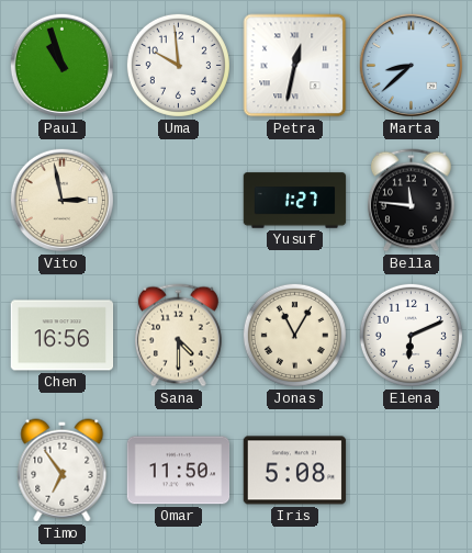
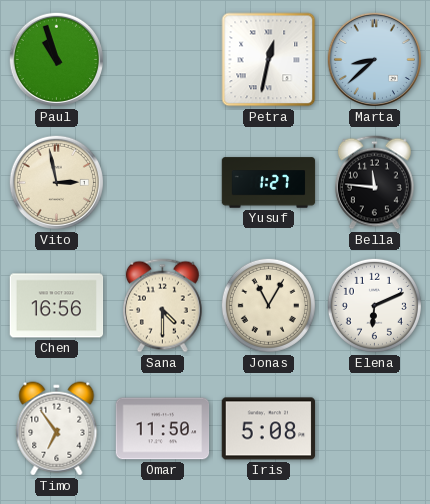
Uma: 9:59 -> none
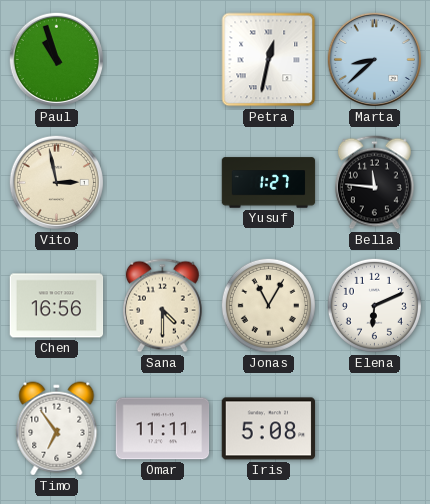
Omar: 11:50 -> 11:11
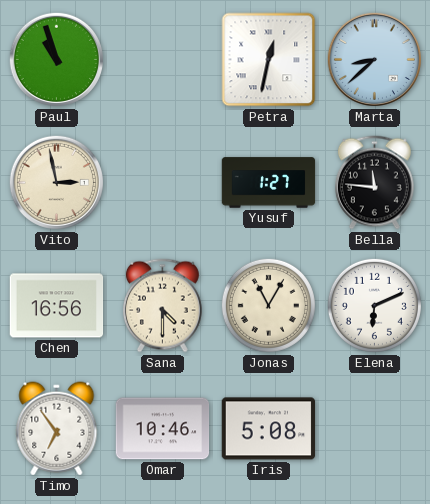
Omar: 11:11 -> 10:46
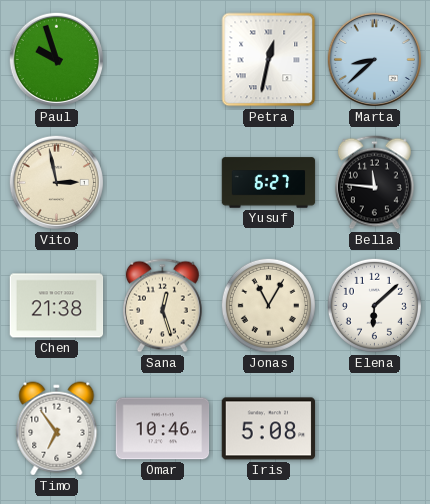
Paul: 10:57 -> 9:57
Yusuf: 1:27 -> 6:27
Chen: 16:56 -> 21:38
Sana: 4:30 -> 12:27
Elena: 6:11 -> 6:08
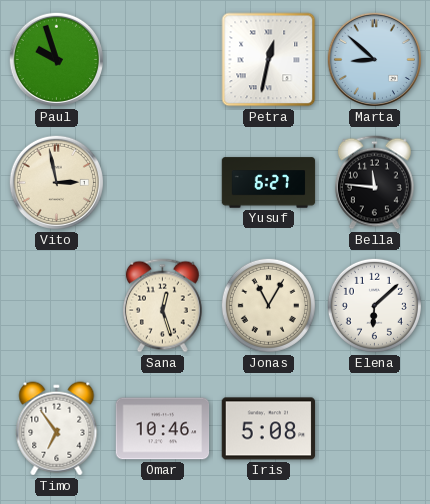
Marta: 8:38 -> 8:52
Chen: 21:38 -> none
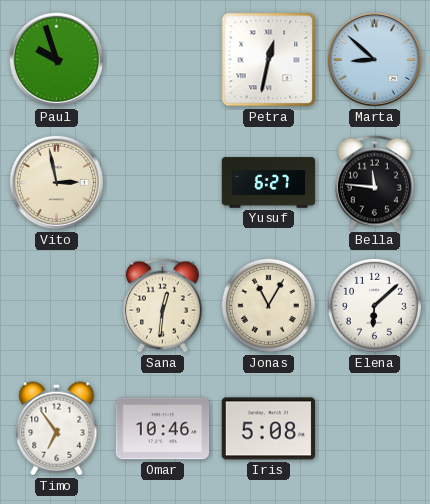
Sana: 12:27 -> 12:31
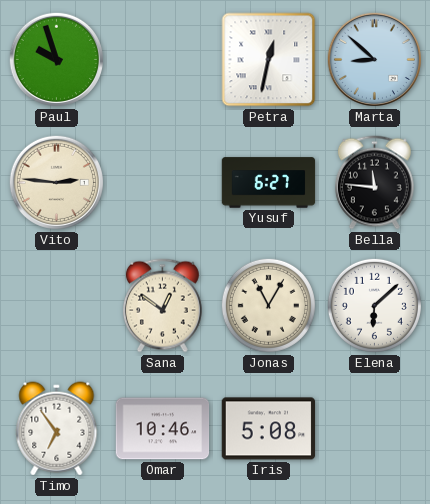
Vito: 2:58 -> 2:46
Sana: 12:31 -> 12:51
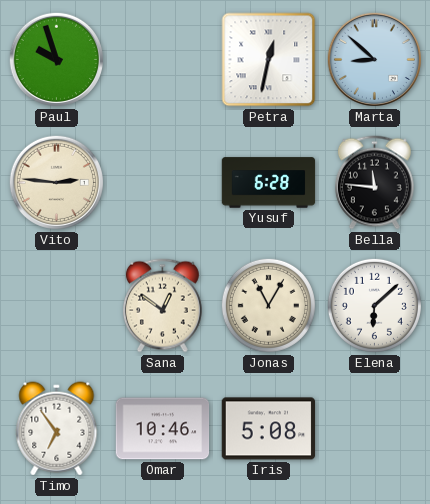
Yusuf: 6:27 -> 6:28
